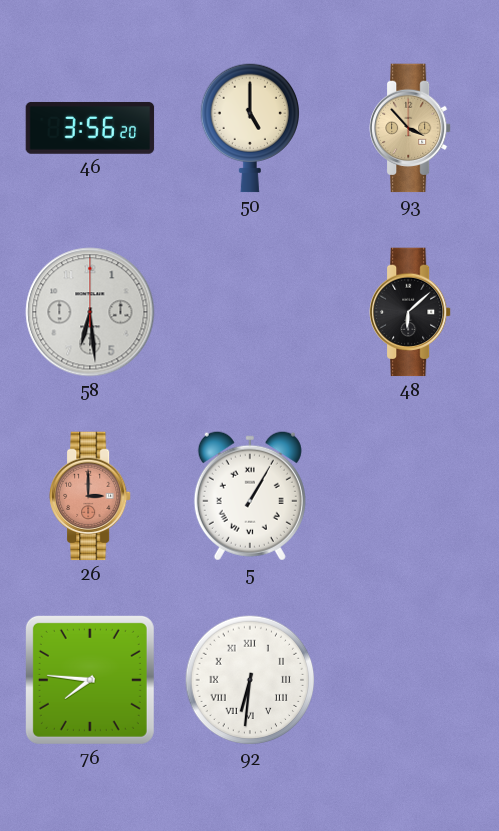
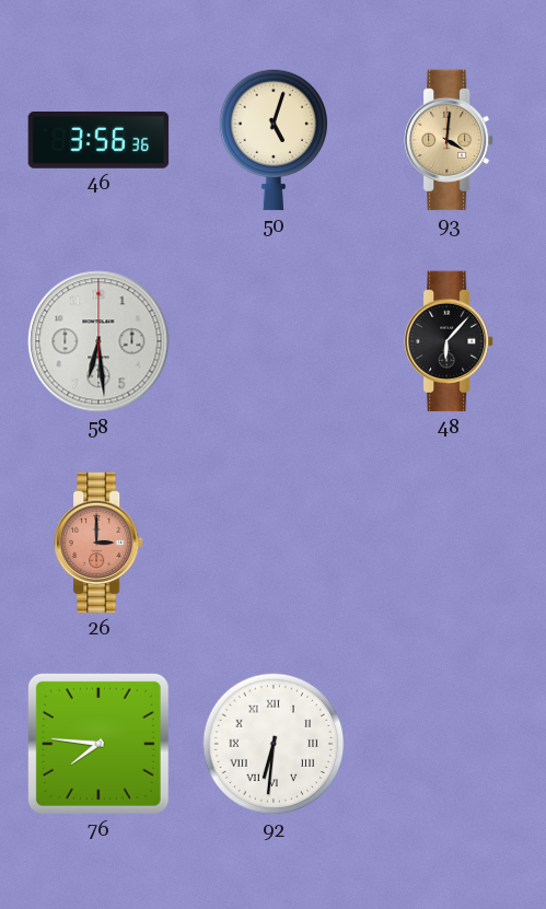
46: 3:56:20 -> 3:56:36
50: 5:00 -> 5:03
93: 3:53 -> 4:01
48: 6:08 -> 6:07
5: 1:05 -> none
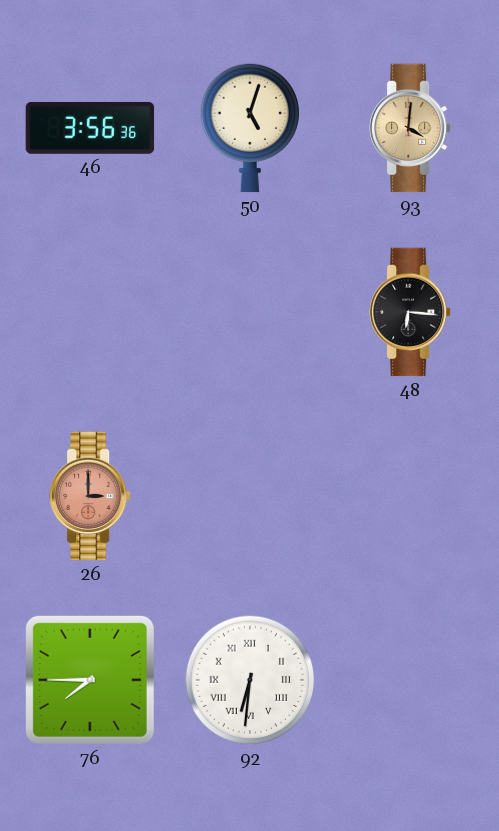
58: 6:29 -> none
48: 6:07 -> 6:16
76: 7:46 -> 7:45
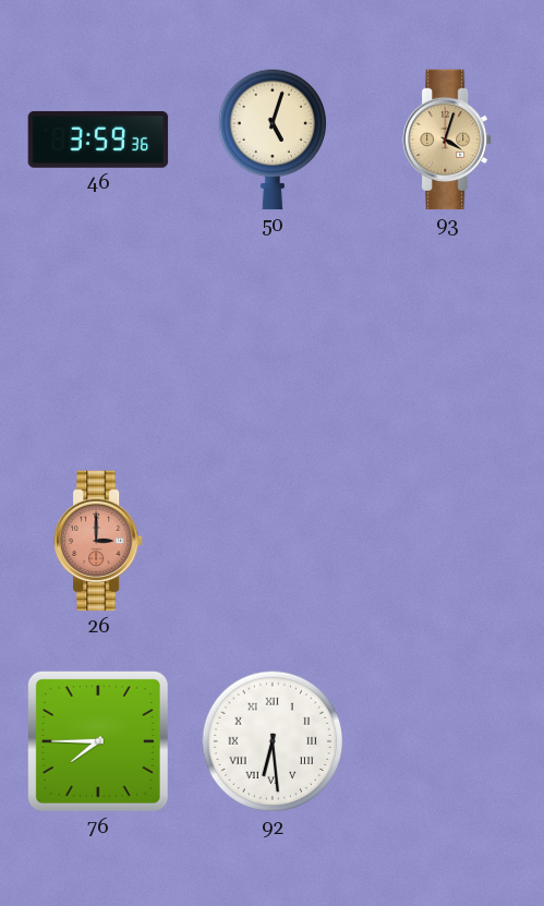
46: 3:56 -> 3:59
93: 4:01 -> 4:03
48: 6:16 -> none
92: 6:31 -> 6:29
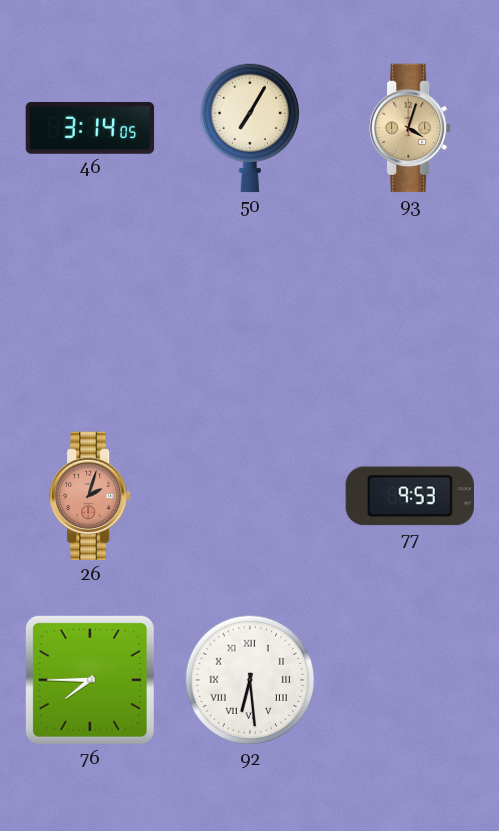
46: 3:59 -> 3:14
50: 5:03 -> 7:05
26: 3:00 -> 2:03
77: none -> 9:53
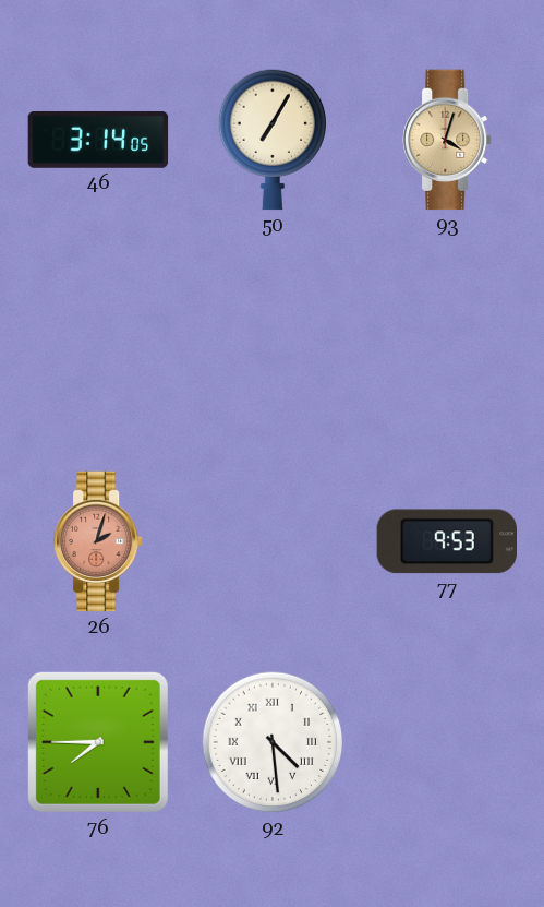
92: 6:29 -> 4:29
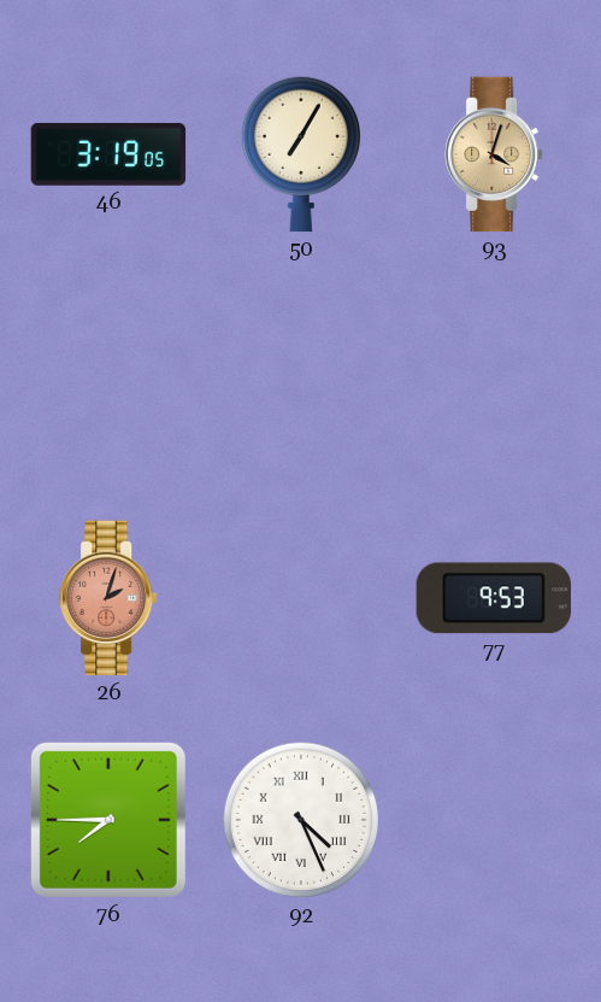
46: 3:14 -> 3:19
92: 4:29 -> 4:26
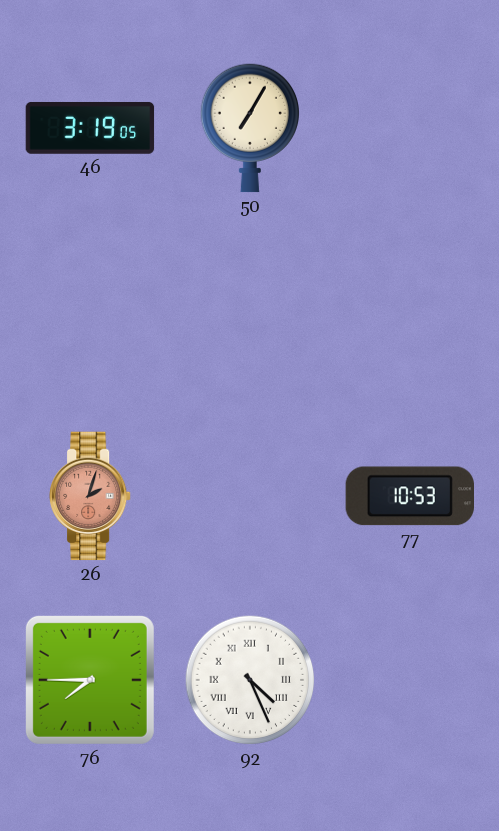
93: 4:03 -> none
77: 9:53 -> 10:53
